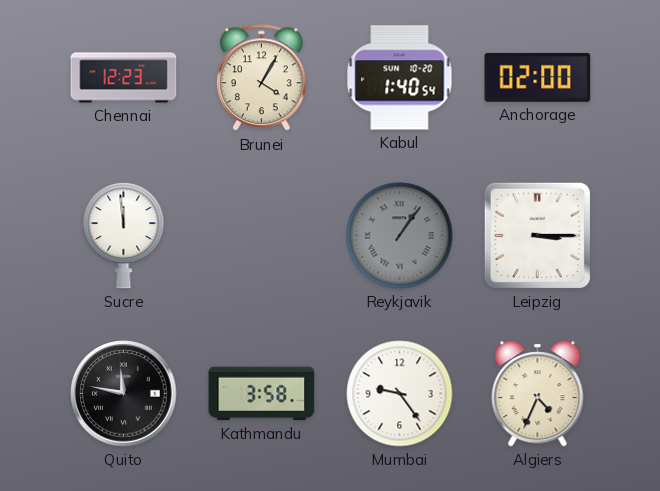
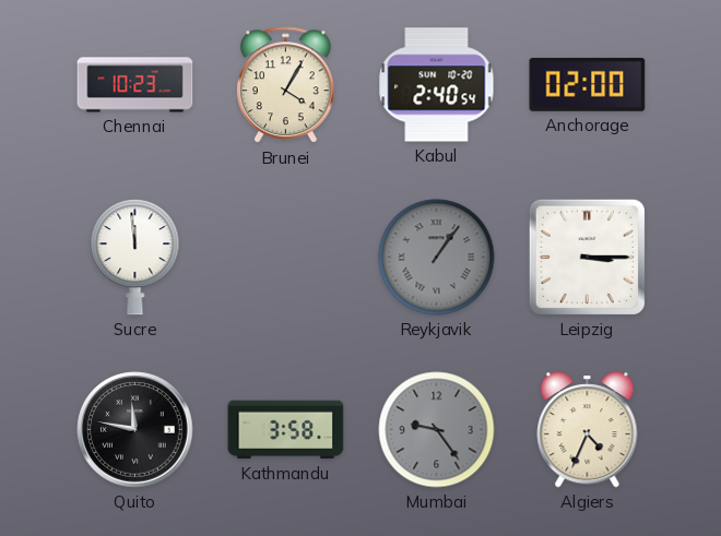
Chennai: 12:23 -> 10:23
Kabul: 1:40 -> 2:40
Mumbai dial: white -> grey
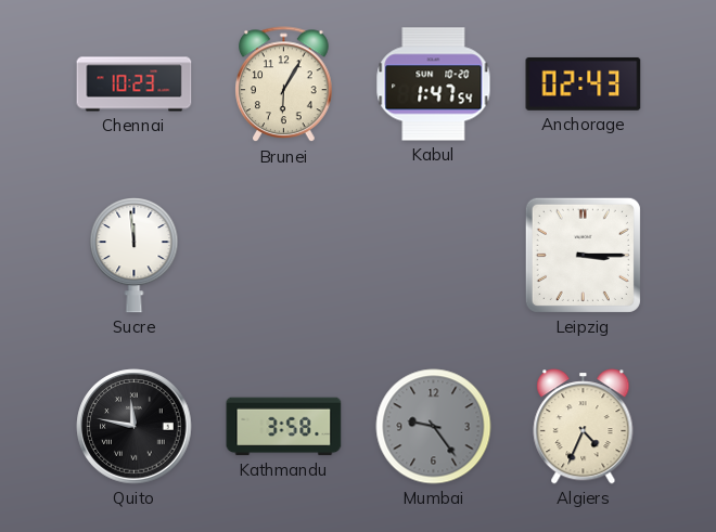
Brunei: 4:05 -> 6:05
Kabul: 2:40 -> 1:47
Anchorage: 02:00 -> 02:43
Reykjavik: 1:06 -> none
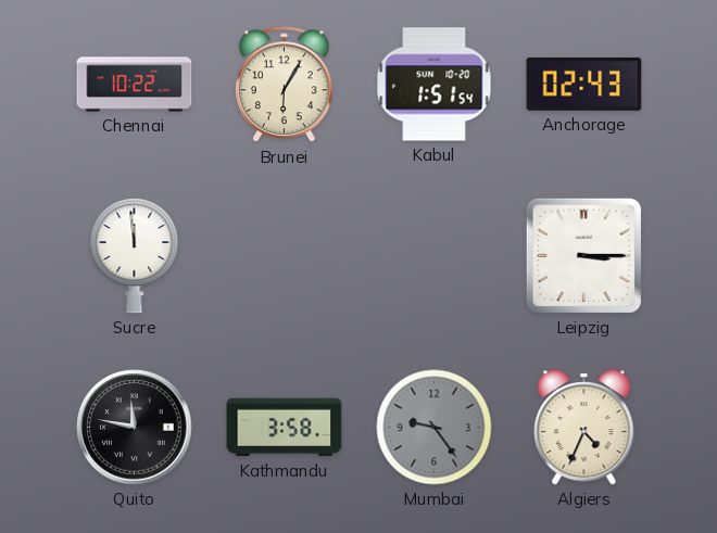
Chennai: 10:23 -> 10:22
Kabul: 1:47 -> 1:51
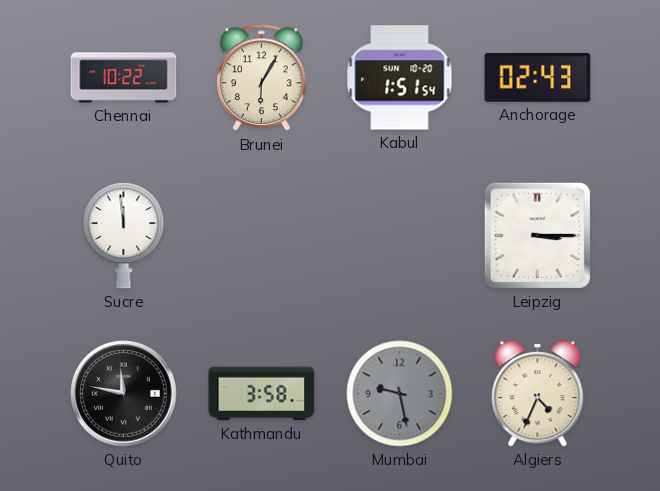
Mumbai: 9:24 -> 9:28
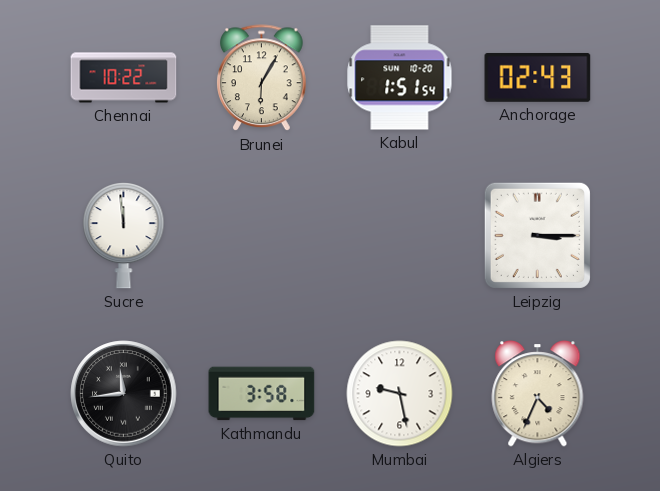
Quito: 11:47 -> 11:44
Mumbai dial: grey -> white
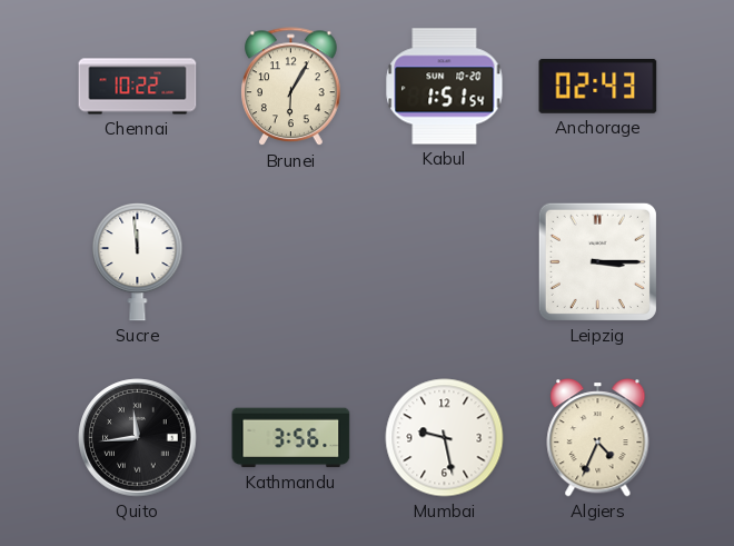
Kathmandu: 3:58 -> 3:56
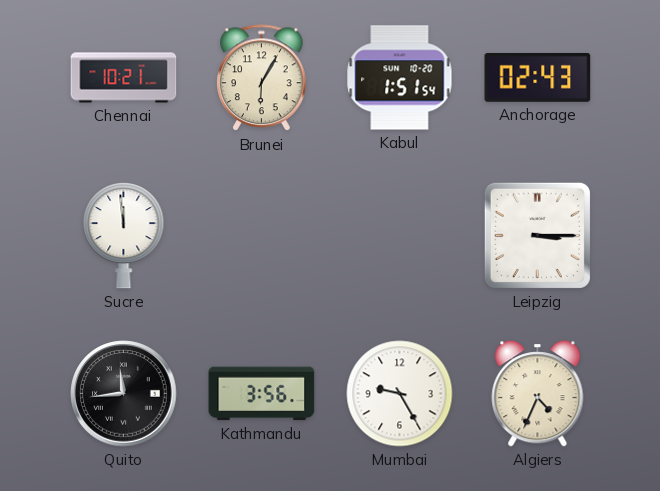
Chennai: 10:22 -> 10:21
Mumbai: 9:28 -> 9:25
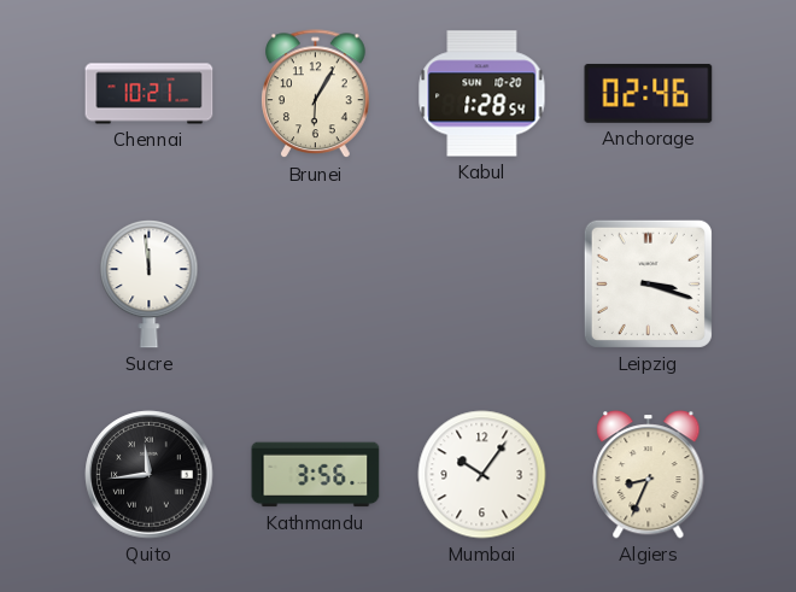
Kabul: 1:51 -> 1:28
Anchorage: 02:43 -> 02:46
Leipzig: 3:15 -> 3:18
Mumbai: 9:25 -> 10:06
Algiers: 4:34 -> 8:34
